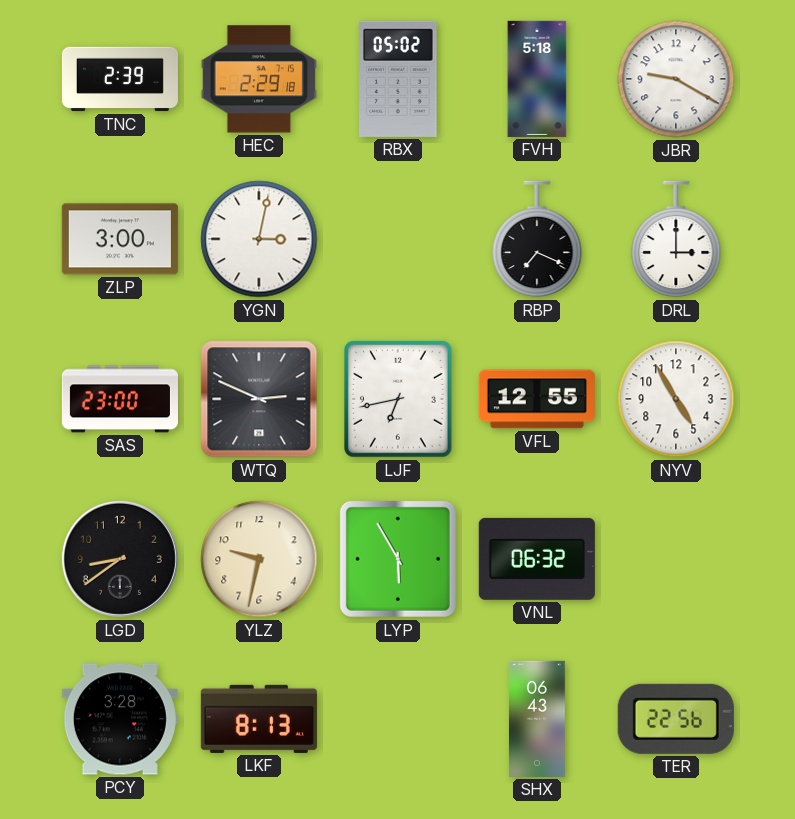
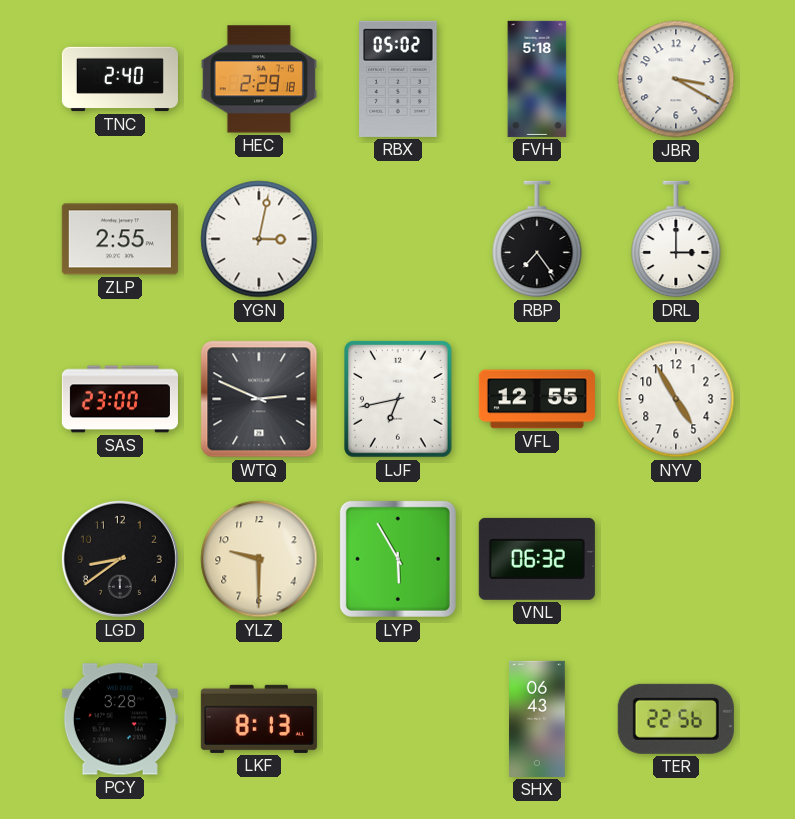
TNC: 2:39 -> 2:40
JBR: 9:20 -> 3:20
ZLP: 3:00 -> 2:55
RBP: 7:19 -> 7:24
YLZ: 9:32 -> 9:30
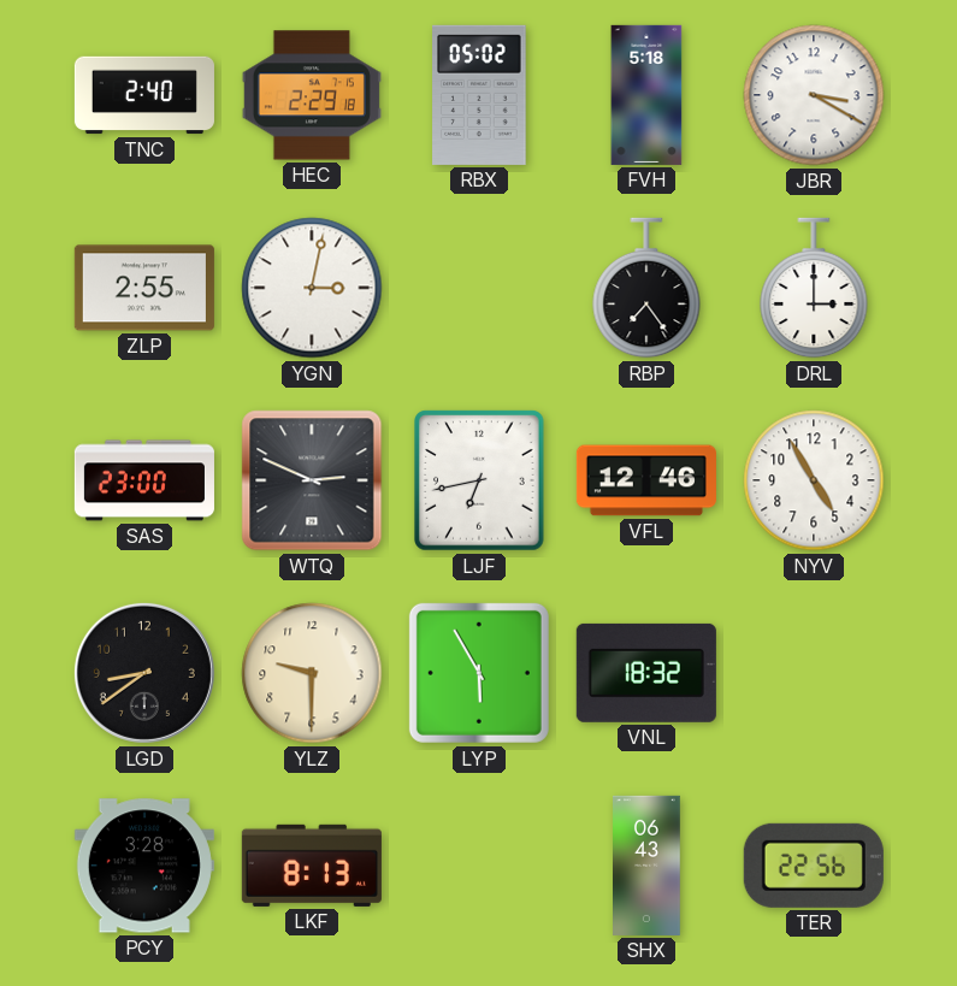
VFL: 12:55 -> 12:46
VNL: 06:32 -> 18:32
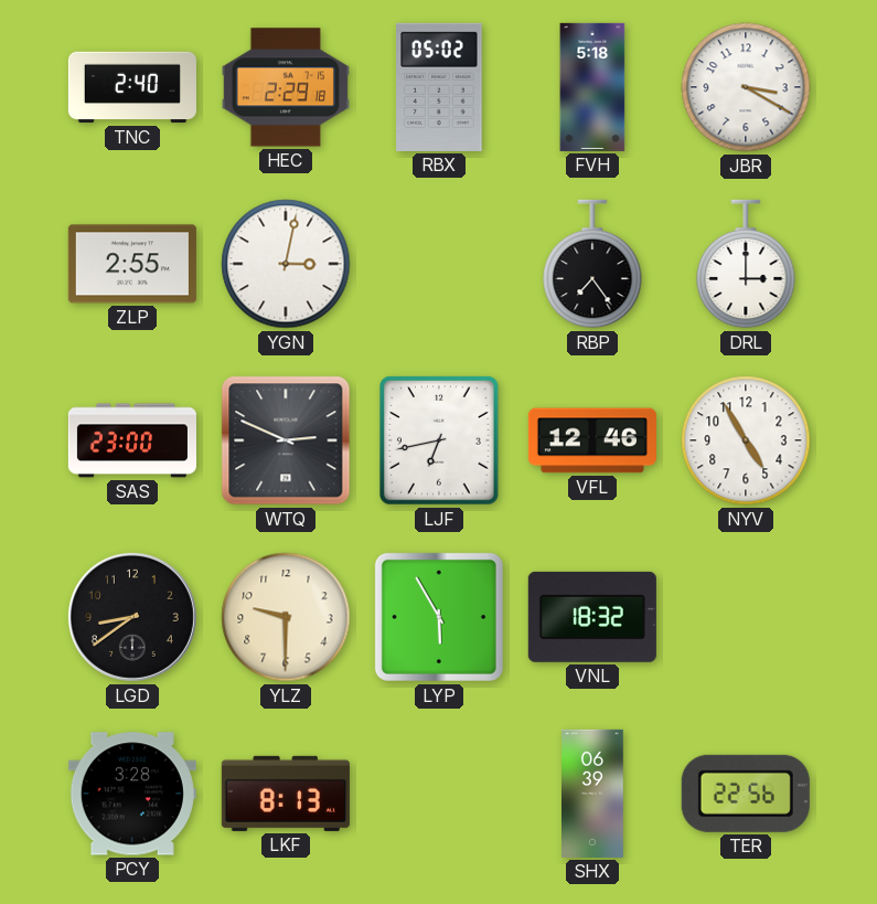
SHX: 06:43 -> 06:39
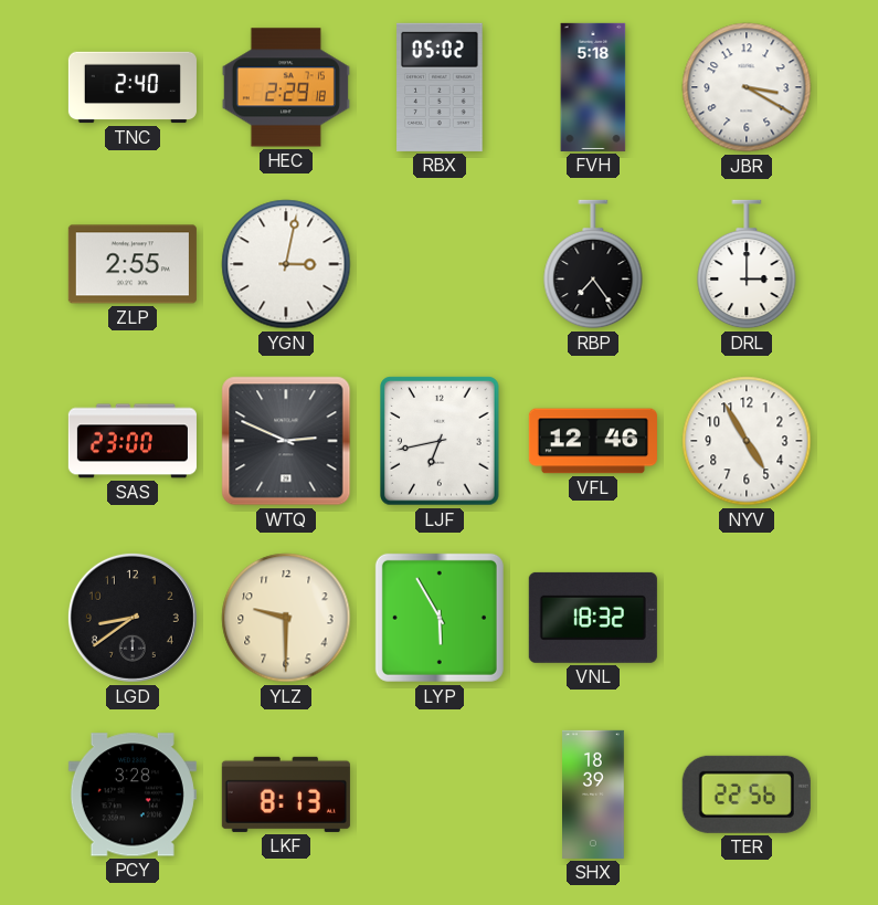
SHX: 06:39 -> 18:39
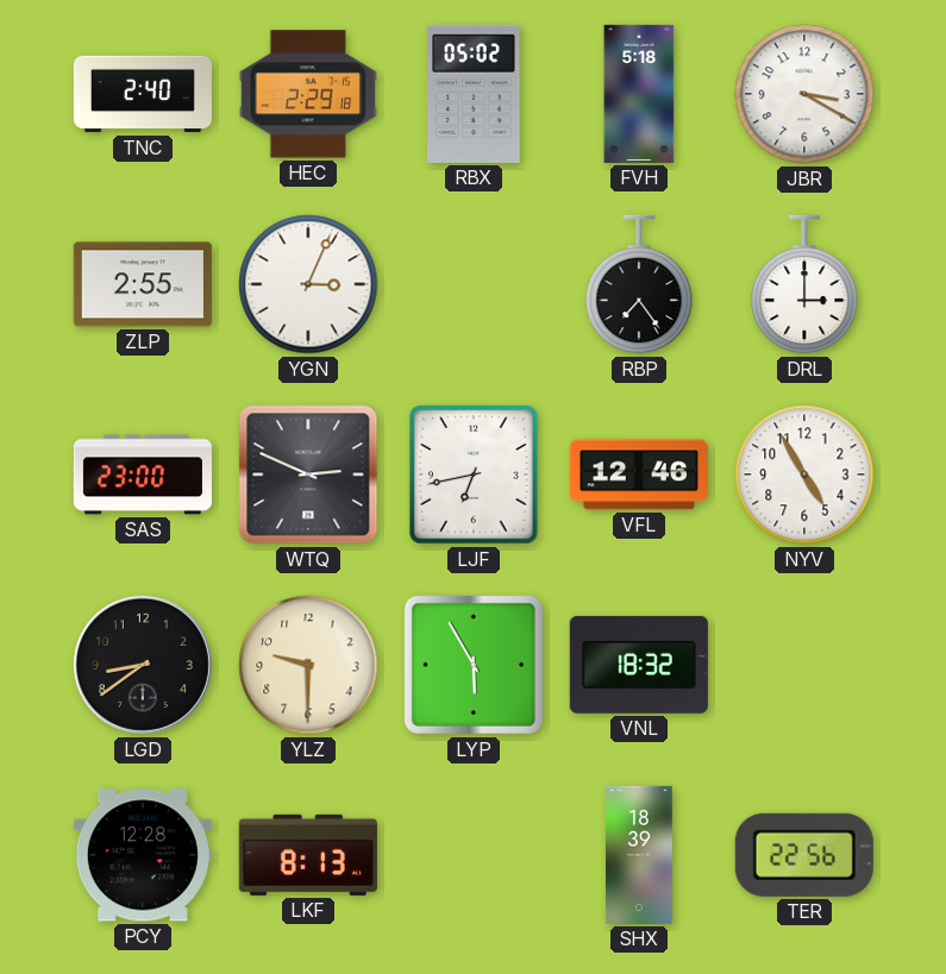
YGN: 3:02 -> 3:04
PCY: 3:28 -> 12:28
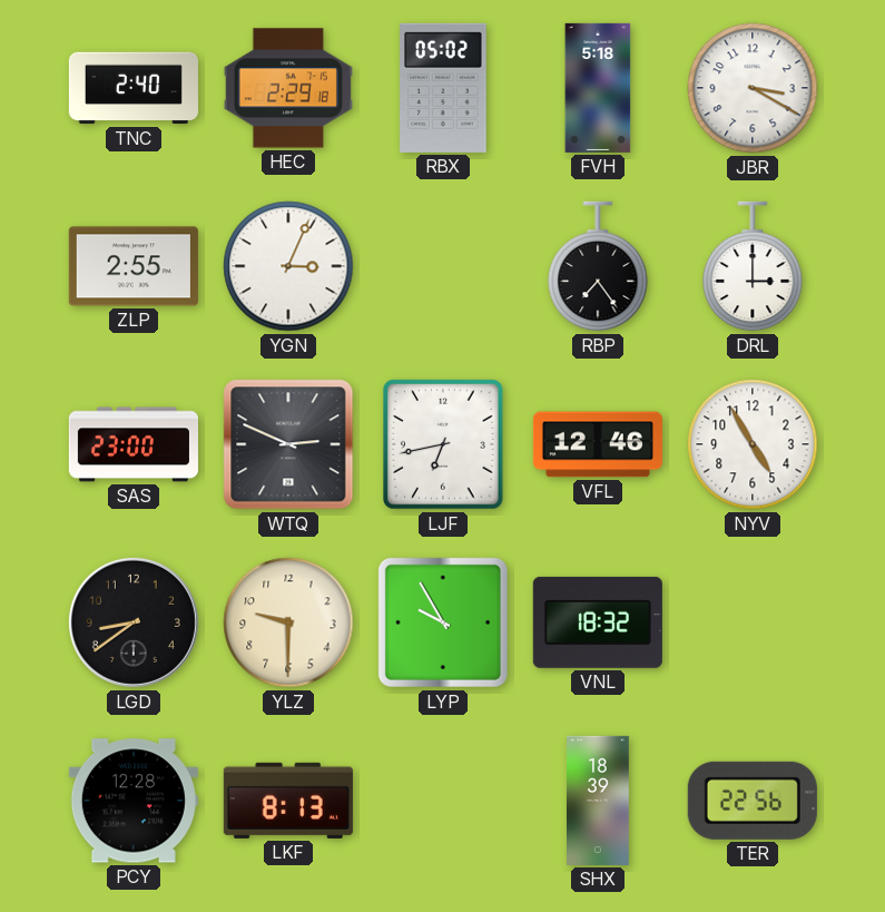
LYP: 5:55 -> 9:55
